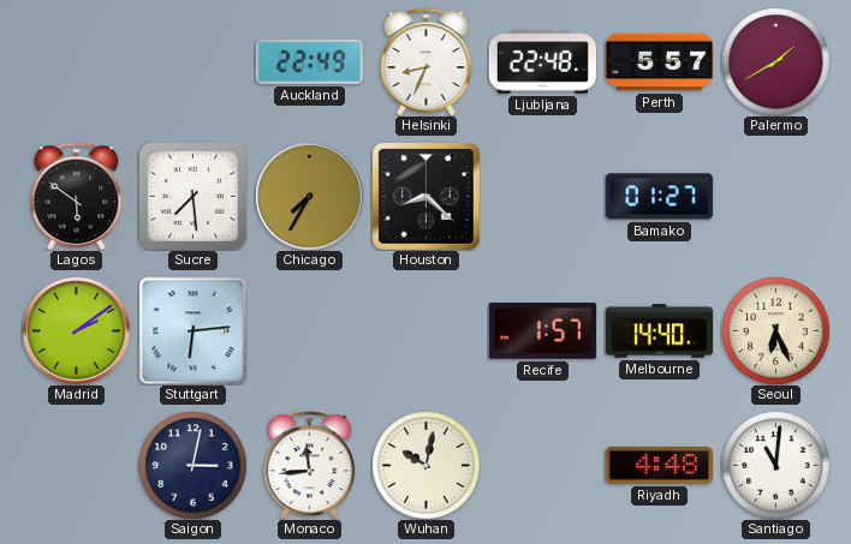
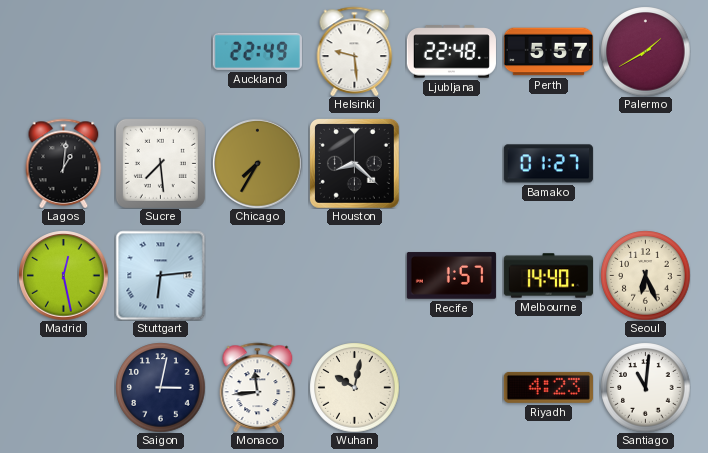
Helsinki: 8:34 -> 9:29
Lagos: 5:51 -> 1:01
Madrid: 2:09 -> 12:28
Riyadh: 4:48 -> 4:23
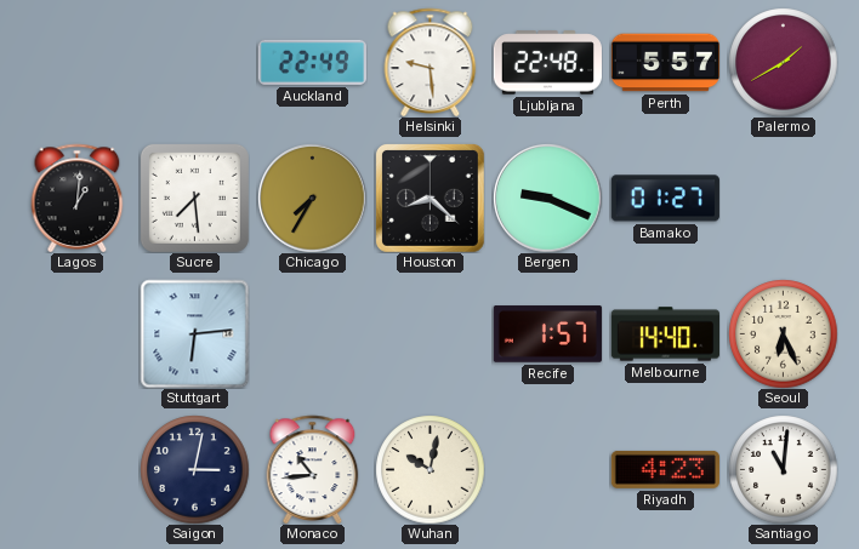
Bergen: none -> 9:19
Madrid: 12:28 -> none
Monaco: 11:44 -> 10:44
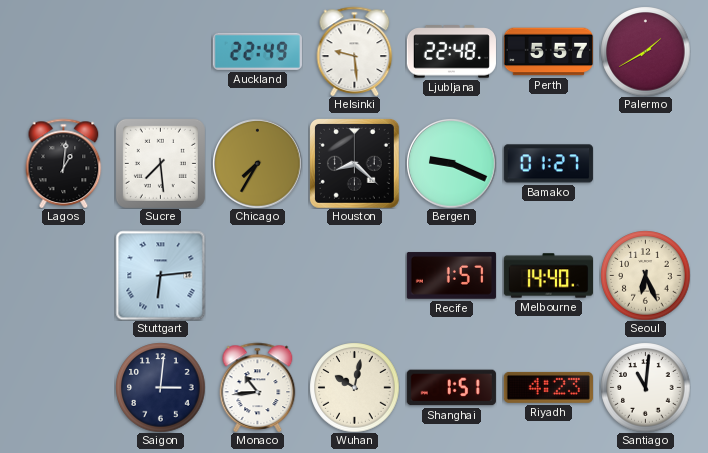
Saigon: 3:02 -> 3:01
Shanghai: none -> 1:51
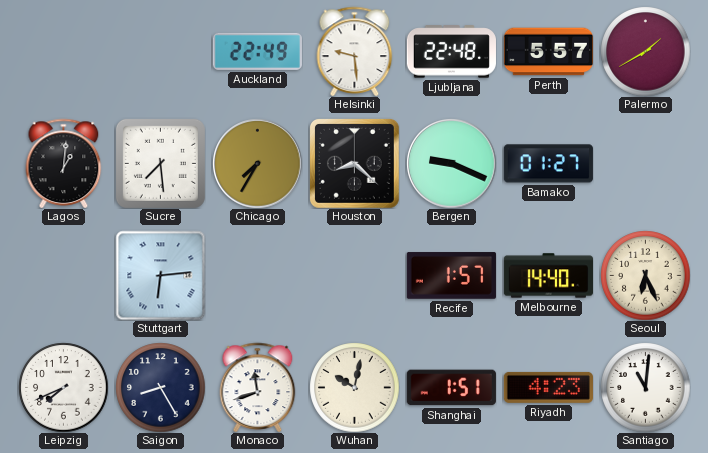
Leipzig: none -> 7:41
Saigon: 3:01 -> 8:25
Monaco: 10:44 -> 11:42
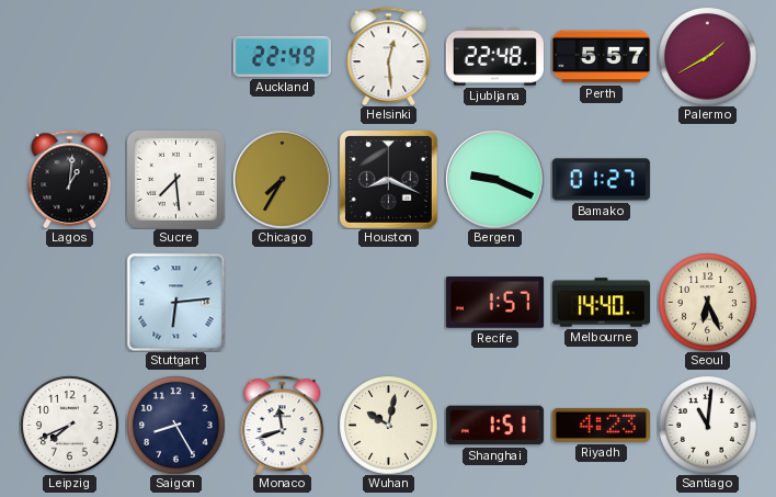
Helsinki: 9:29 -> 12:29
Houston: 8:22 -> 8:19
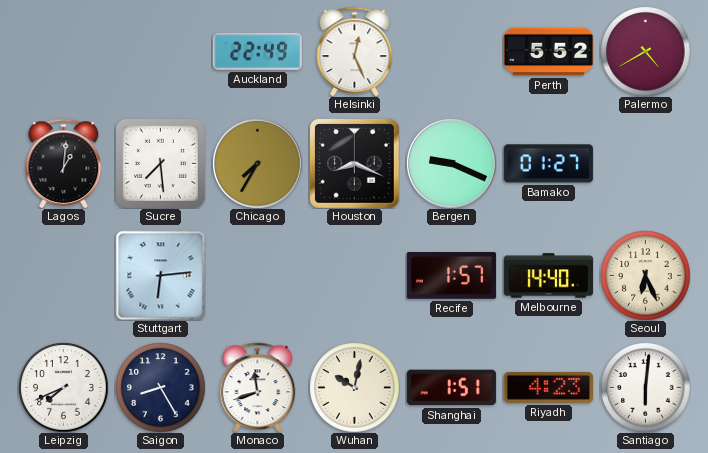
Helsinki: 12:29 -> 12:26
Ljubljana: 22:48 -> none
Perth: 5:57 -> 5:52
Palermo: 1:40 -> 4:40
Santiago: 11:01 -> 6:01
